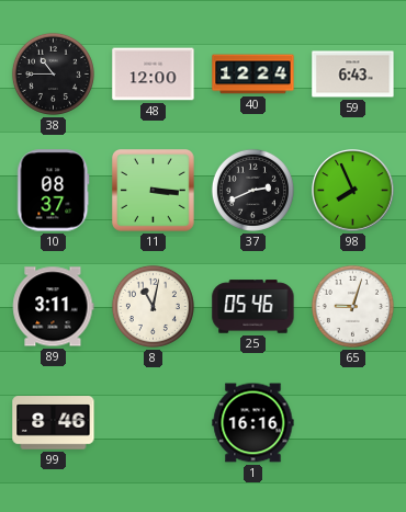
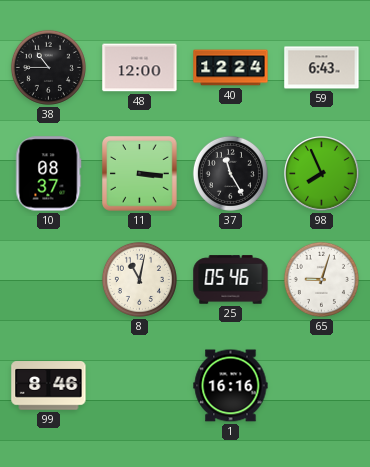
37: 2:41 -> 11:25
89: 3:11 -> none
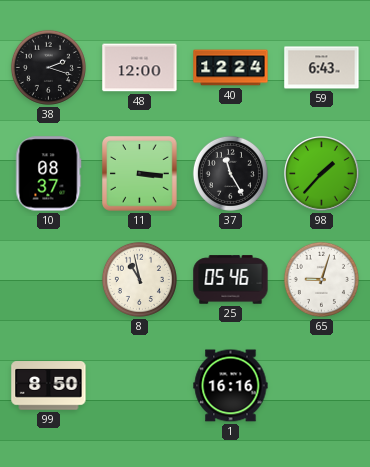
38: 10:45 -> 2:18
98: 7:56 -> 1:37
8: 11:02 -> 10:58
99: 8:46 -> 8:50
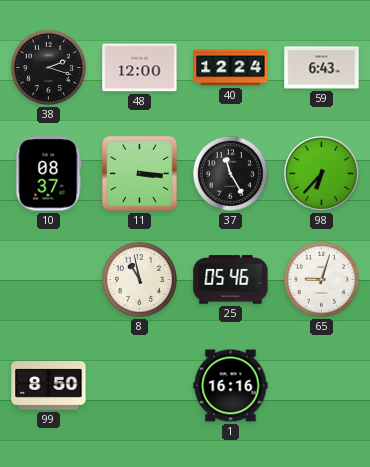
98: 1:37 -> 6:37
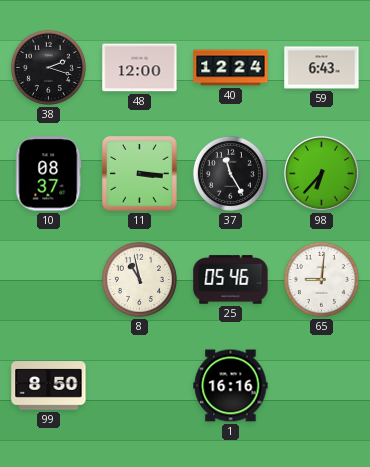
65: 9:03 -> 9:01
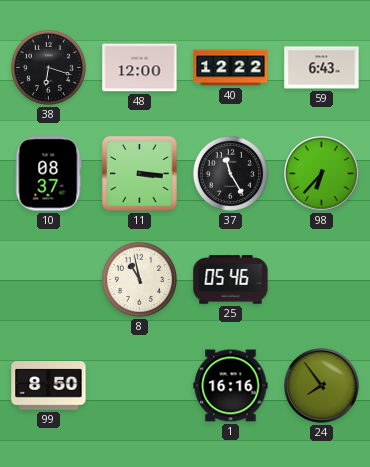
38: 2:18 -> 6:18
40: 12:24 -> 12:22
65: 9:01 -> none
24: none -> 7:54
